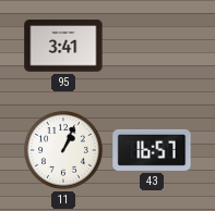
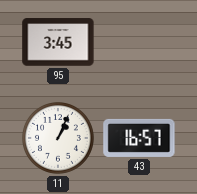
95: 3:41 -> 3:45
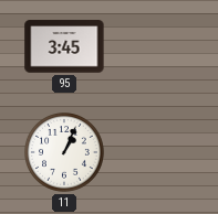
43: 16:57 -> none
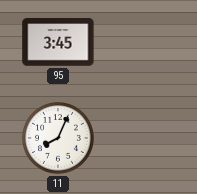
11: 1:04 -> 8:04
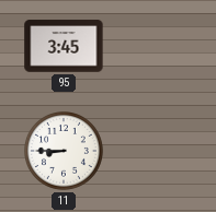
11: 8:04 -> 8:45
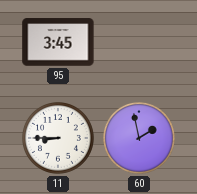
60: none -> 1:58
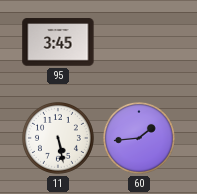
11: 8:45 -> 5:28
60: 1:58 -> 1:44
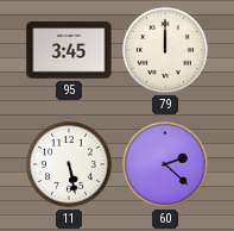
79: none -> 12:00
60: 1:44 -> 2:22
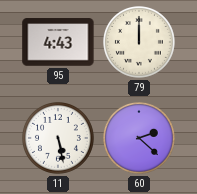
95: 3:45 -> 4:43
